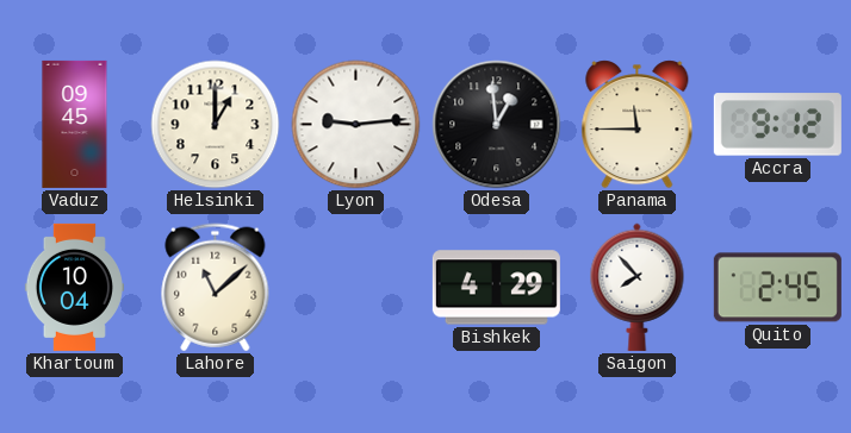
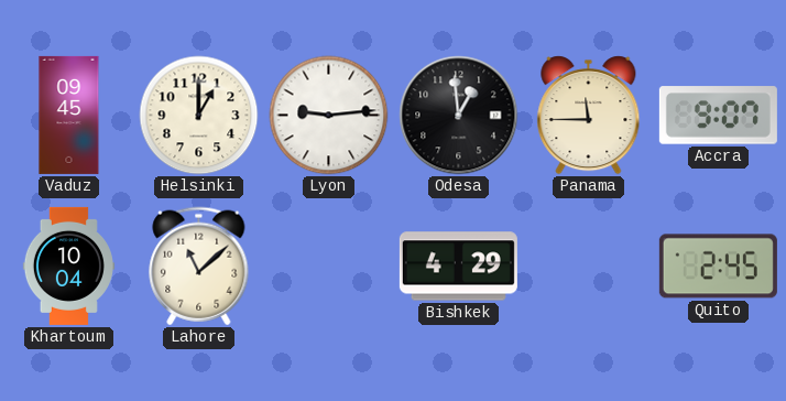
Accra: 9:12 -> 9:07
Saigon: 7:53 -> none
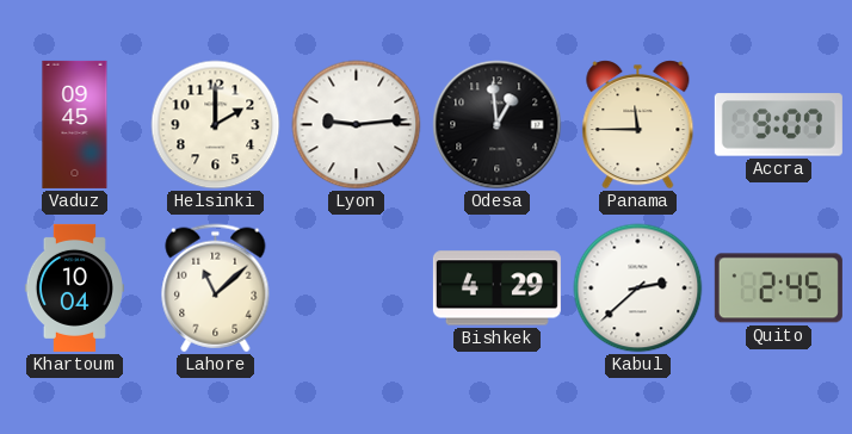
Helsinki: 1:00 -> 2:00
Kabul: none -> 2:38
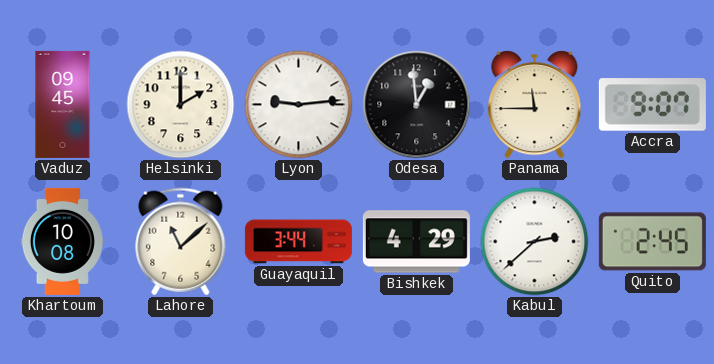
Khartoum: 10:04 -> 10:08
Guayaquil: none -> 3:44
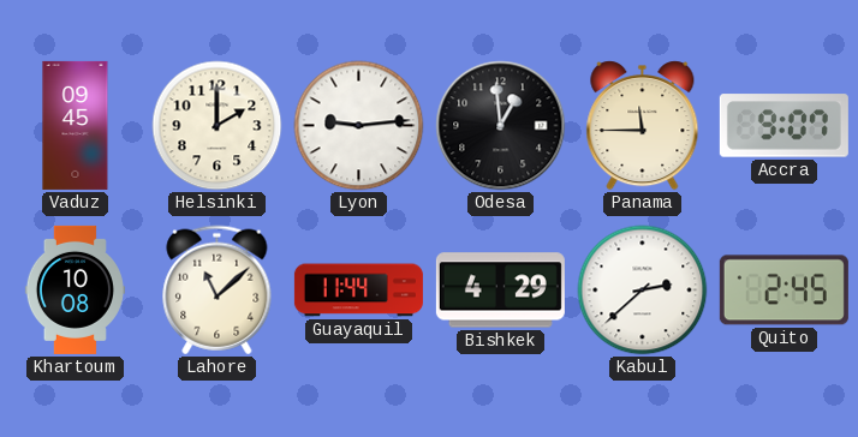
Guayaquil: 3:44 -> 11:44
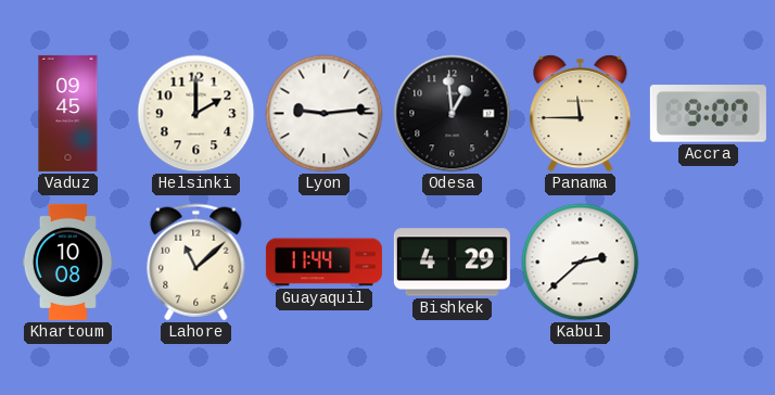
Quito: 2:45 -> none
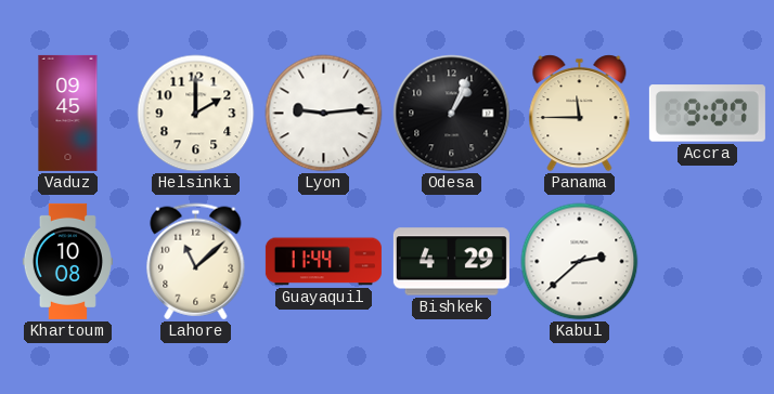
Odesa: 12:59 -> 1:04
